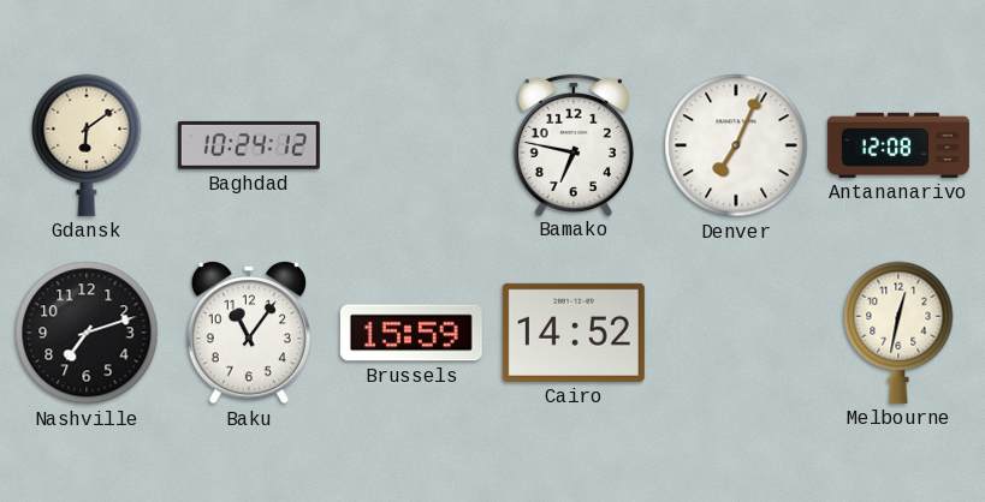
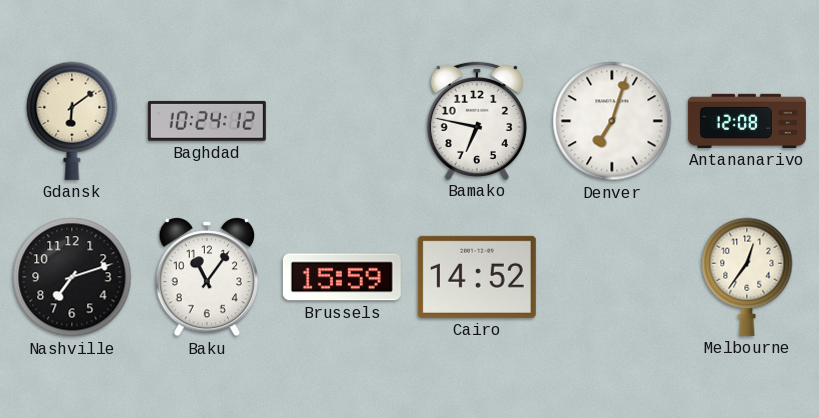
Denver: 7:04 -> 7:03
Melbourne: 12:32 -> 12:36
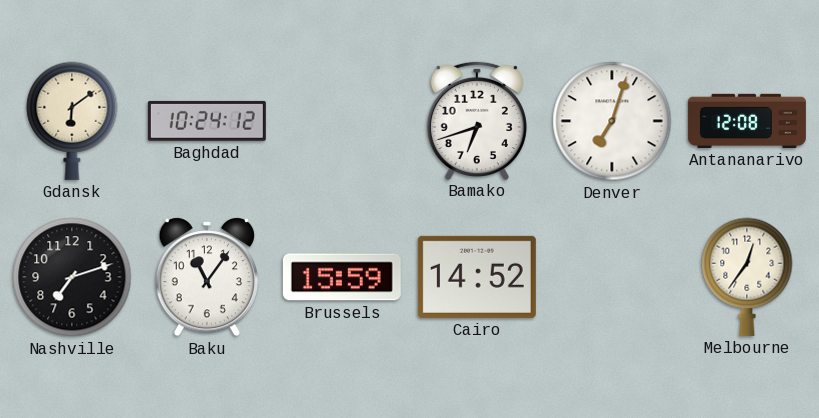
Bamako: 6:47 -> 6:42
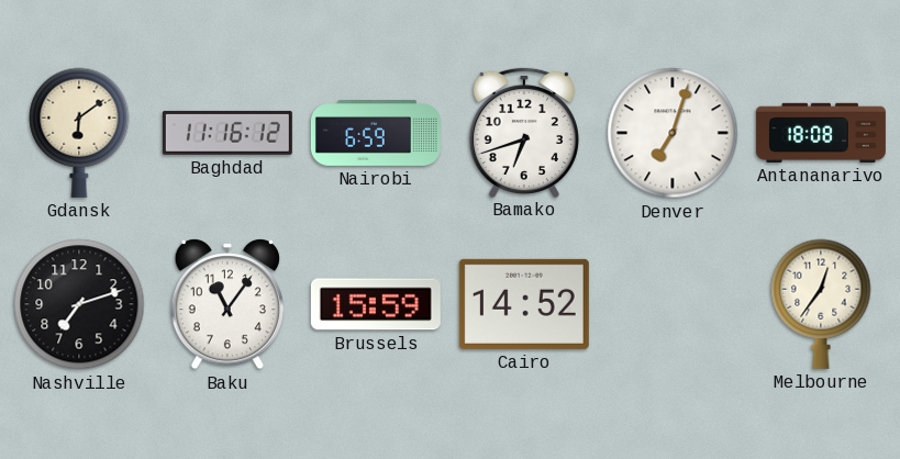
Baghdad: 10:24 -> 11:16
Nairobi: none -> 6:59
Antananarivo: 12:08 -> 18:08
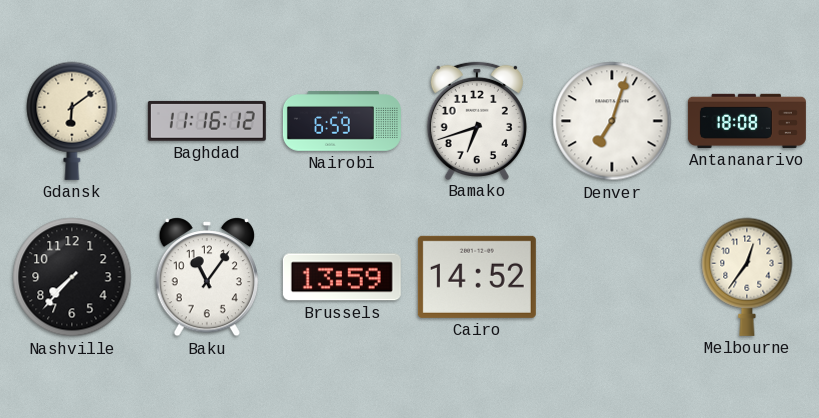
Nashville: 7:12 -> 7:37
Brussels: 15:59 -> 13:59
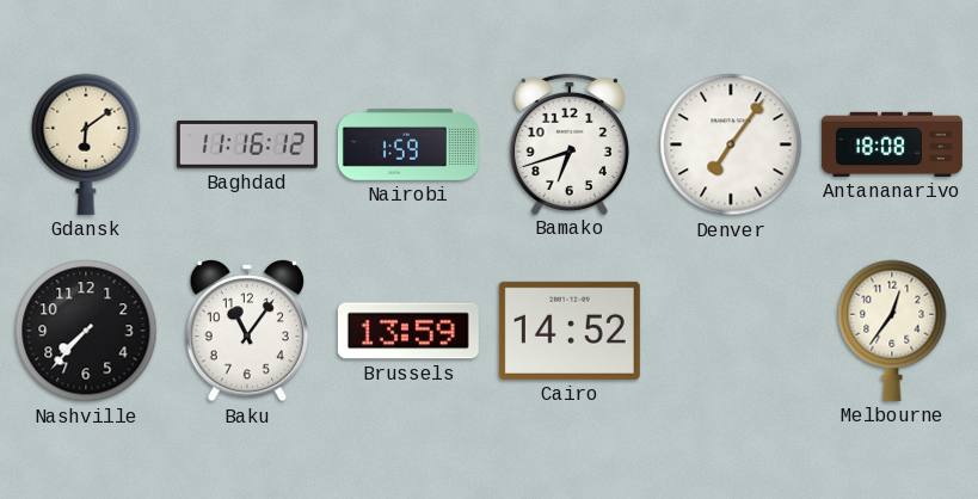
Nairobi: 6:59 -> 1:59
Denver: 7:03 -> 7:06
